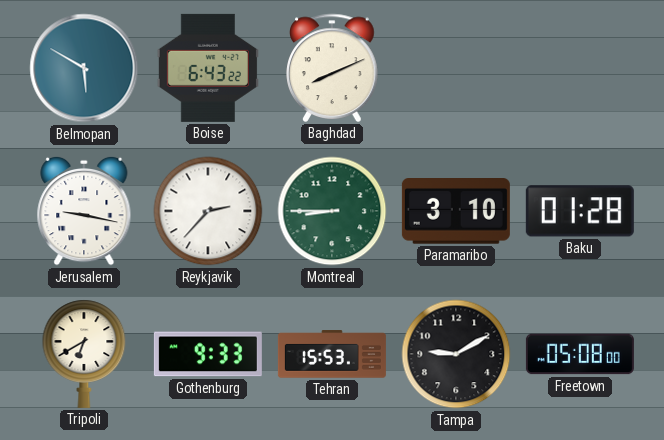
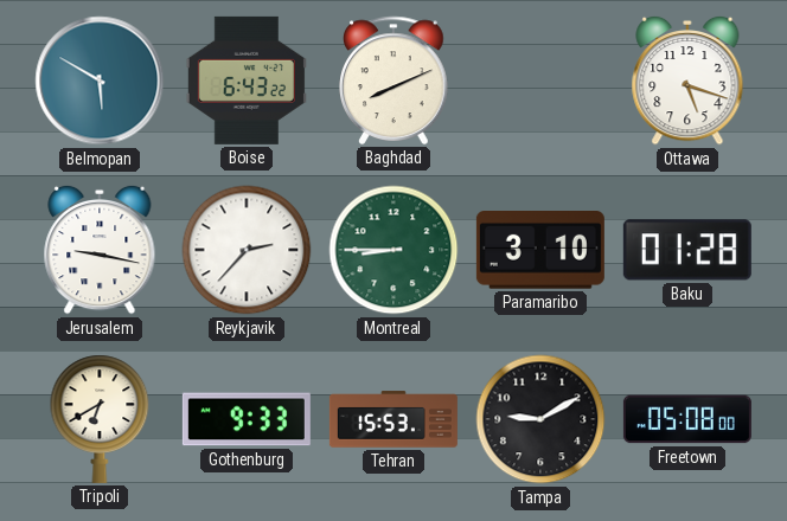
Ottawa: none -> 5:18
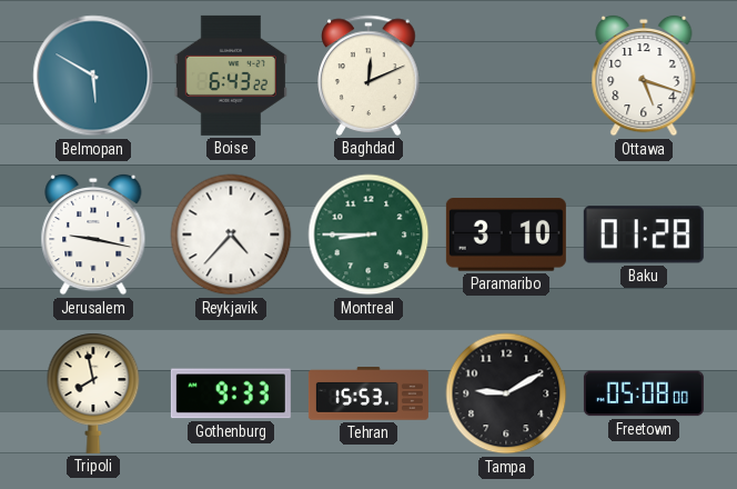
Baghdad: 8:11 -> 12:11
Reykjavik: 2:37 -> 4:37
Tripoli: 6:40 -> 7:58
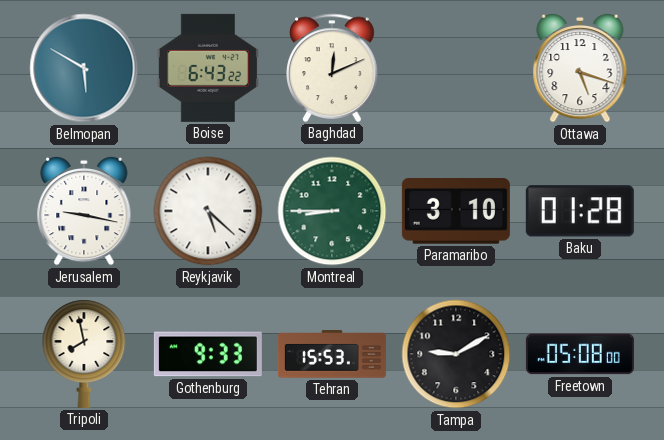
Reykjavik: 4:37 -> 5:22
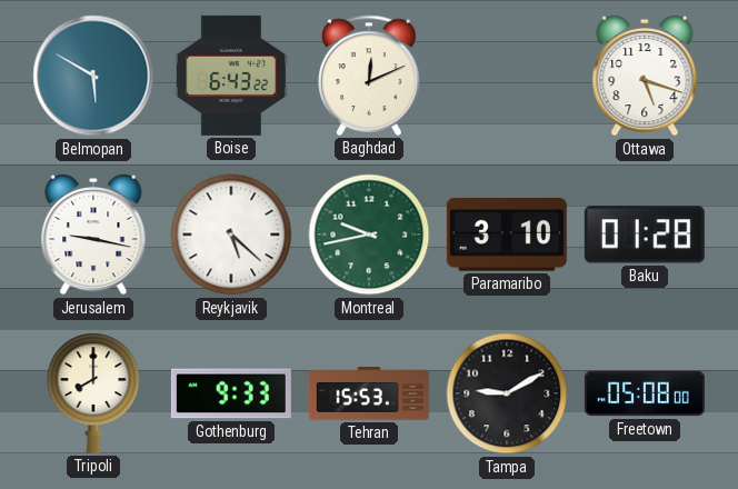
Montreal: 8:45 -> 9:43
Tripoli: 7:58 -> 8:00
